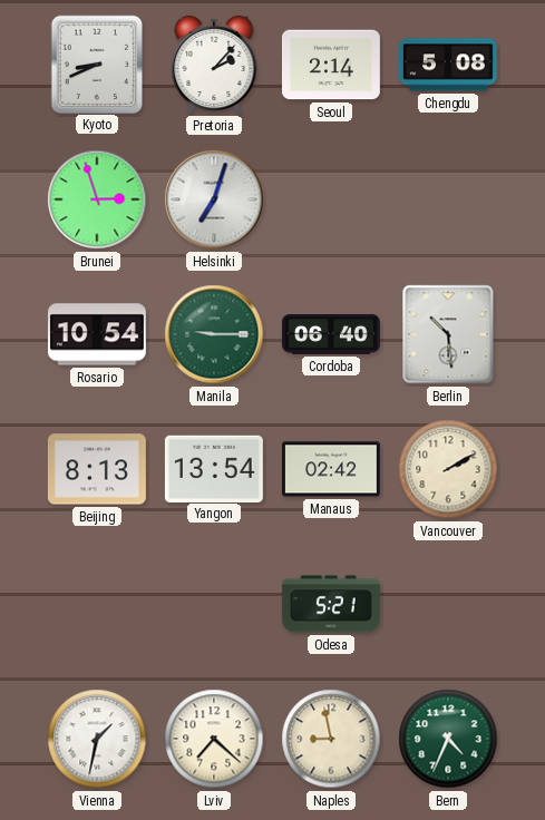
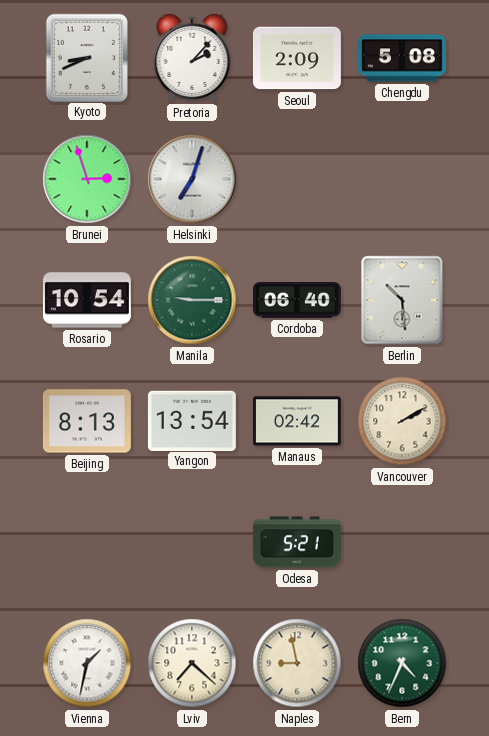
Seoul: 2:14 -> 2:09
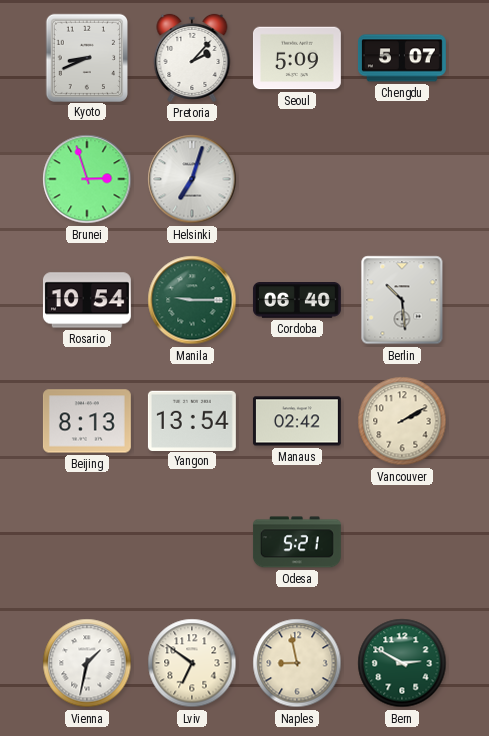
Seoul: 2:09 -> 5:09
Chengdu: 5:08 -> 5:07
Lviv: 7:22 -> 6:51
Bern: 4:34 -> 2:50
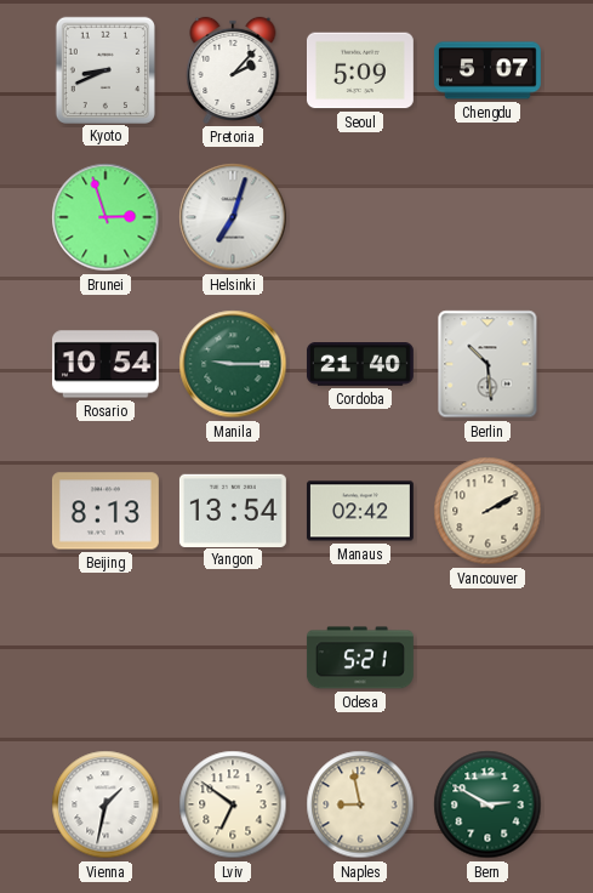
Cordoba: 06:40 -> 21:40
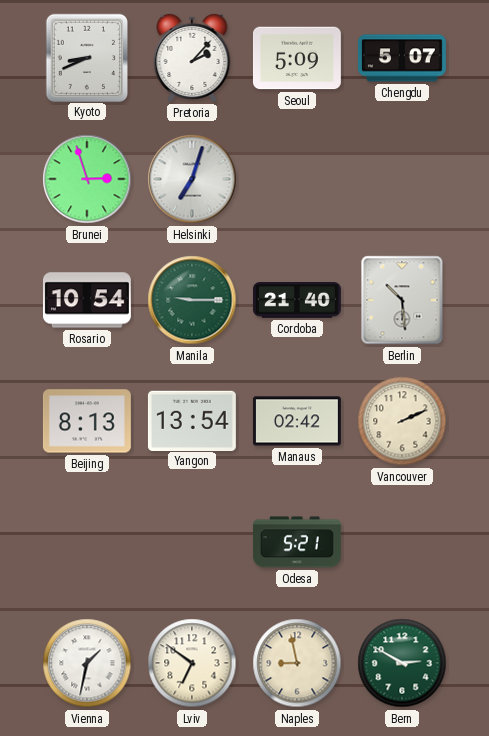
Vancouver: 2:10 -> 2:11
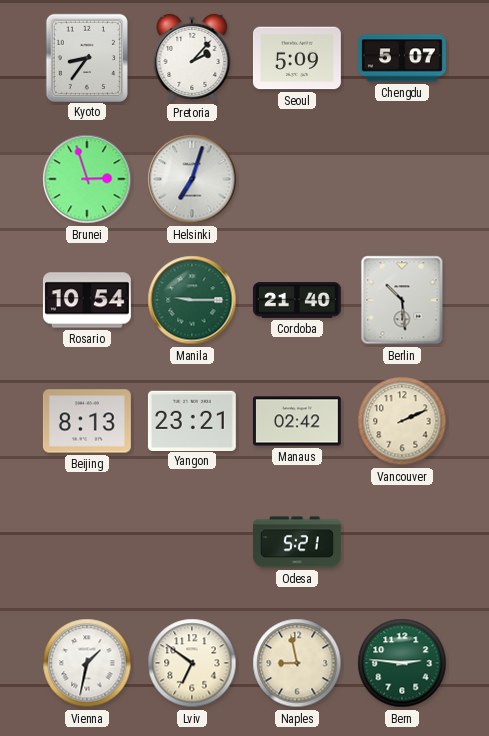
Kyoto: 8:41 -> 8:36
Yangon: 13:54 -> 23:21
Bern: 2:50 -> 2:46
